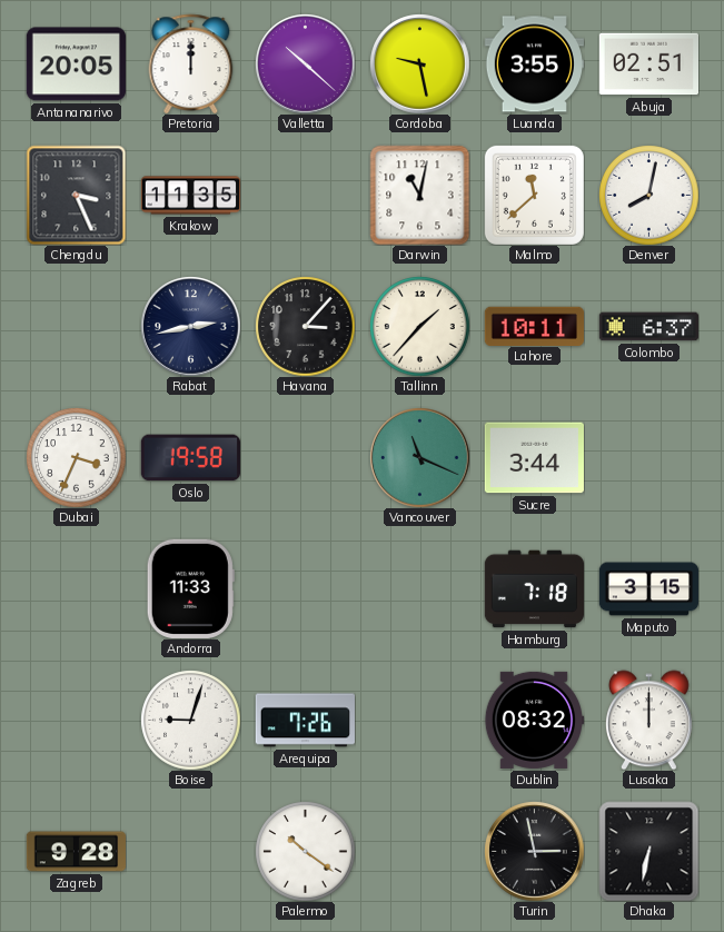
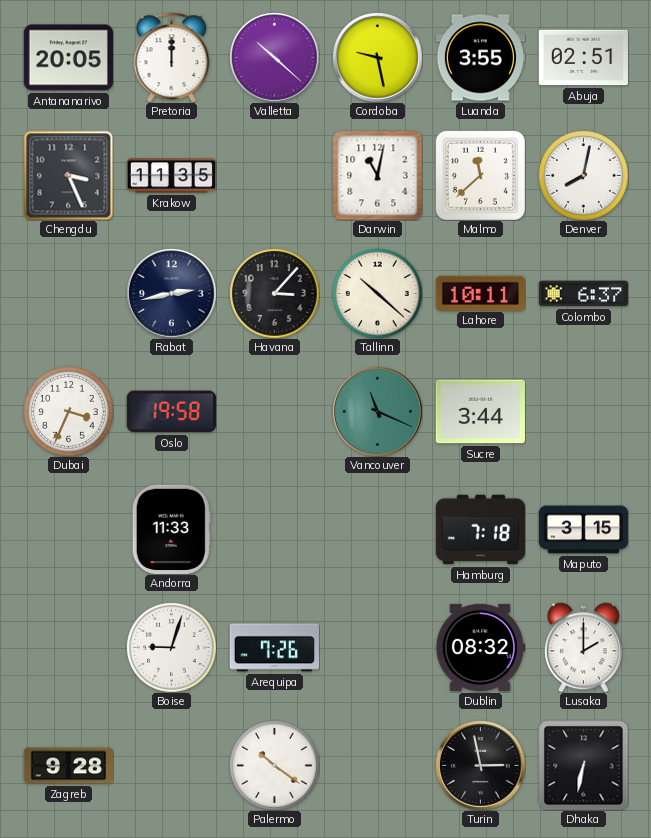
Tallinn: 1:37 -> 10:22
Lusaka: 12:00 -> 2:00
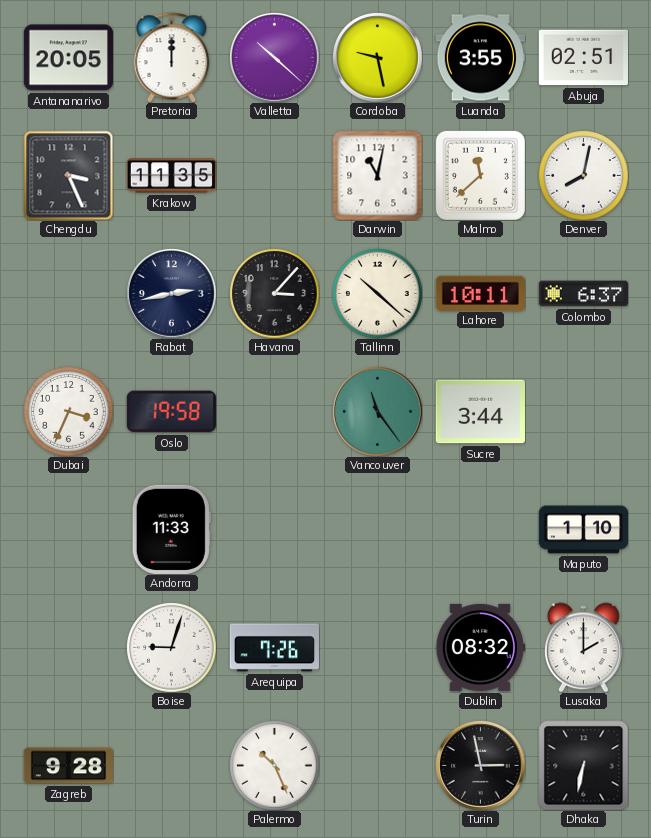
Vancouver: 11:19 -> 11:24
Hamburg: 7:18 -> none
Maputo: 3:15 -> 1:10
Palermo: 10:21 -> 10:26
